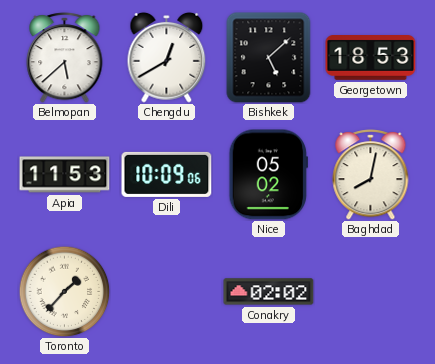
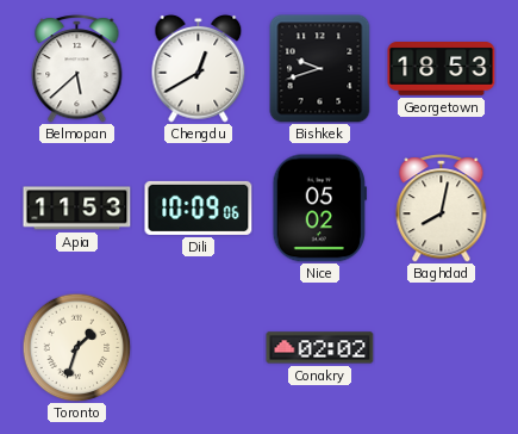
Bishkek: 5:08 -> 9:42
Toronto: 1:37 -> 1:33
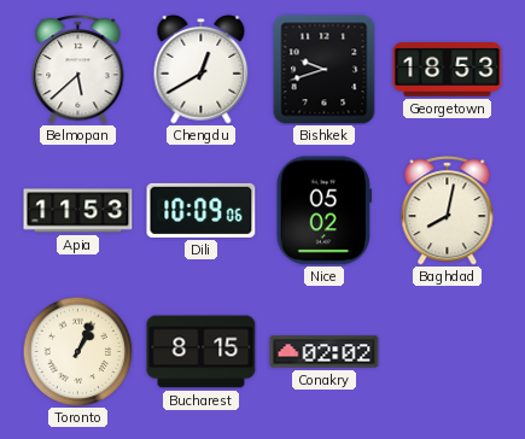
Toronto: 1:33 -> 1:04
Bucharest: none -> 8:15
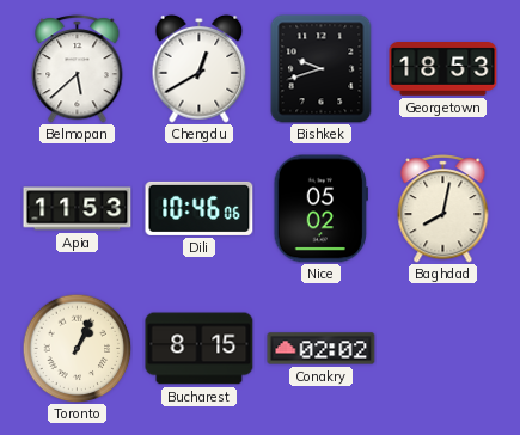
Dili: 10:09 -> 10:46
